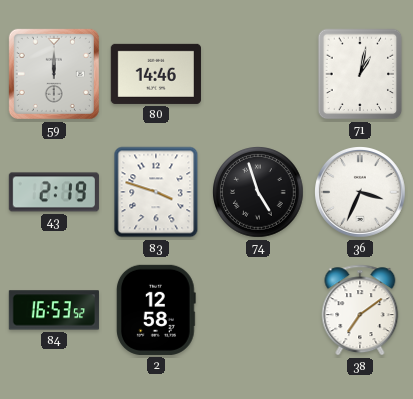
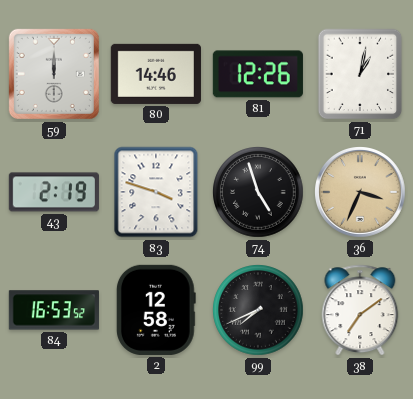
81: none -> 12:26
36 dial: white -> champagne
99: none -> 7:41
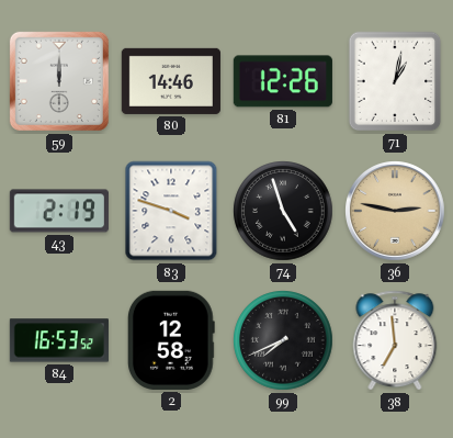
36: 3:34 -> 2:47
38: 7:09 -> 6:59
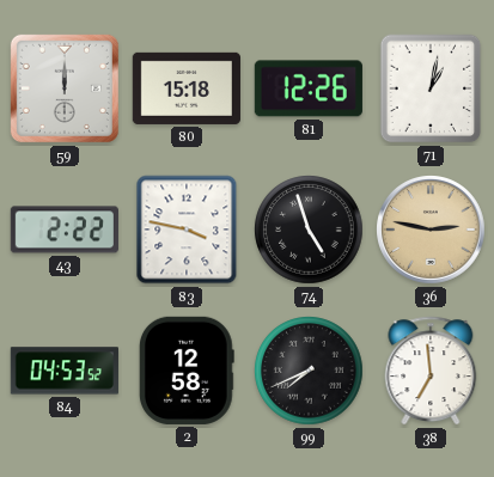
80: 14:46 -> 15:18
43: 2:19 -> 2:22
83: 3:48 -> 3:47
84: 16:53 -> 04:53
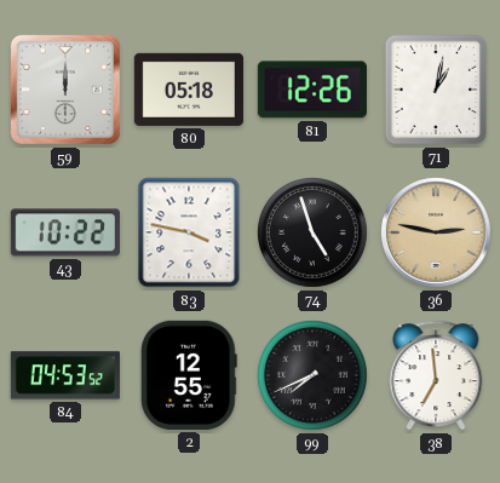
80: 15:18 -> 05:18
43: 2:22 -> 10:22
2: 12:58 -> 12:55
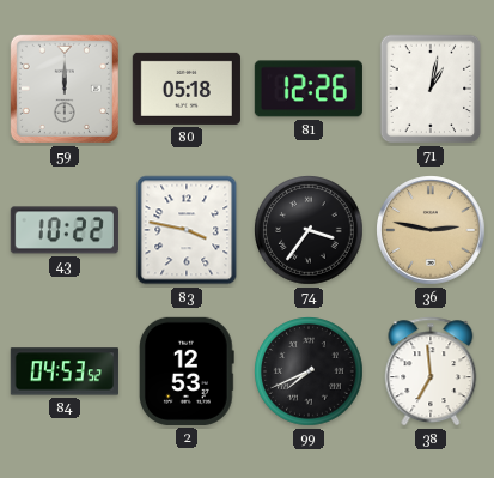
74: 4:57 -> 3:36
2: 12:55 -> 12:53
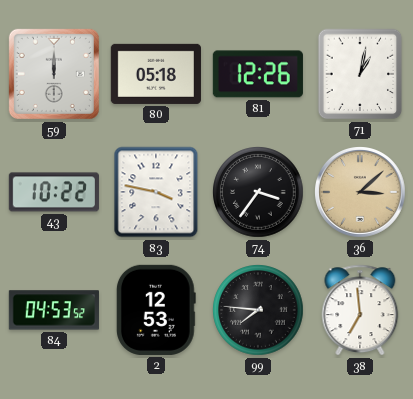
36: 2:47 -> 3:08
99: 7:41 -> 7:46
